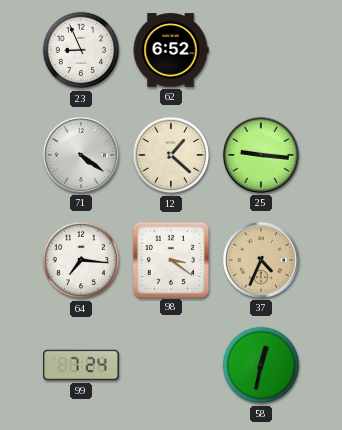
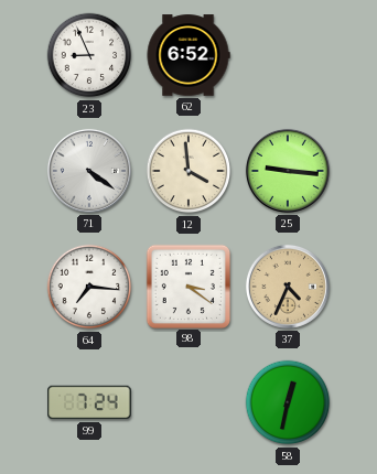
12: 1:22 -> 3:59
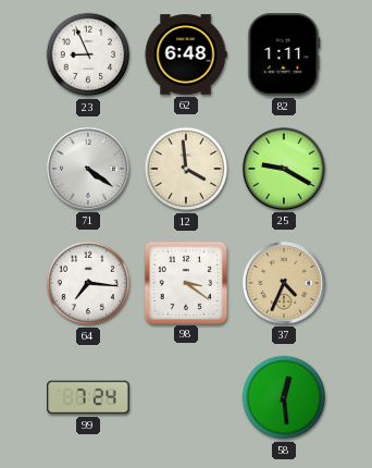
62: 6:52 -> 6:48
82: none -> 1:11
25: 9:16 -> 9:20
58: 12:32 -> 12:29
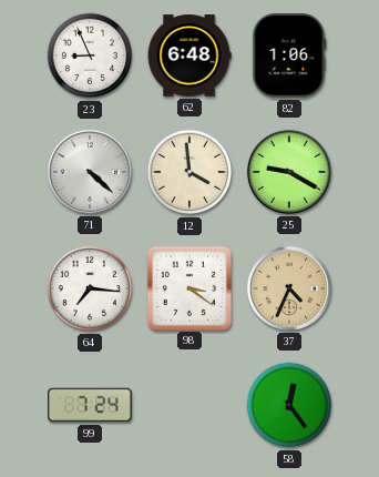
82: 1:11 -> 1:06
71: 4:21 -> 4:22
58: 12:29 -> 12:24
